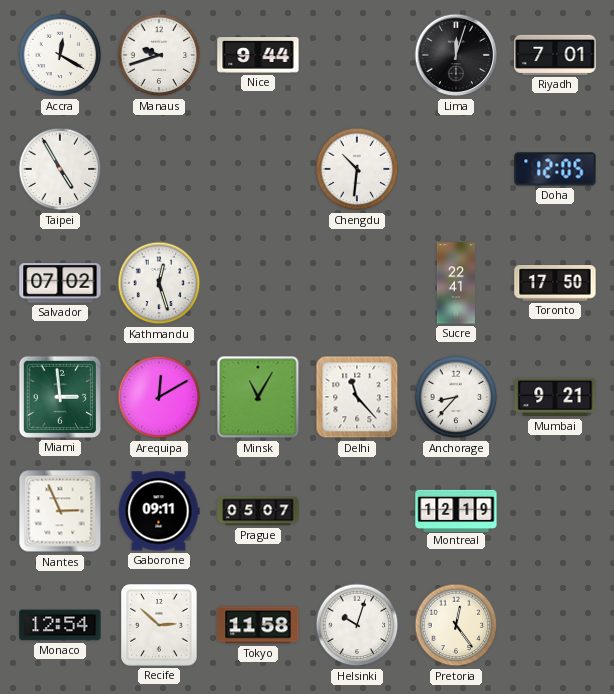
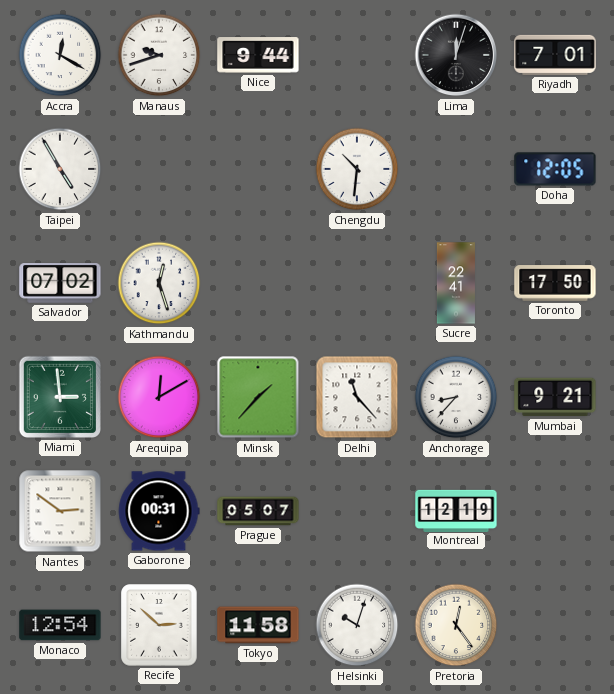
Minsk: 11:05 -> 1:37
Nantes: 2:56 -> 2:51
Gaborone: 09:11 -> 00:31
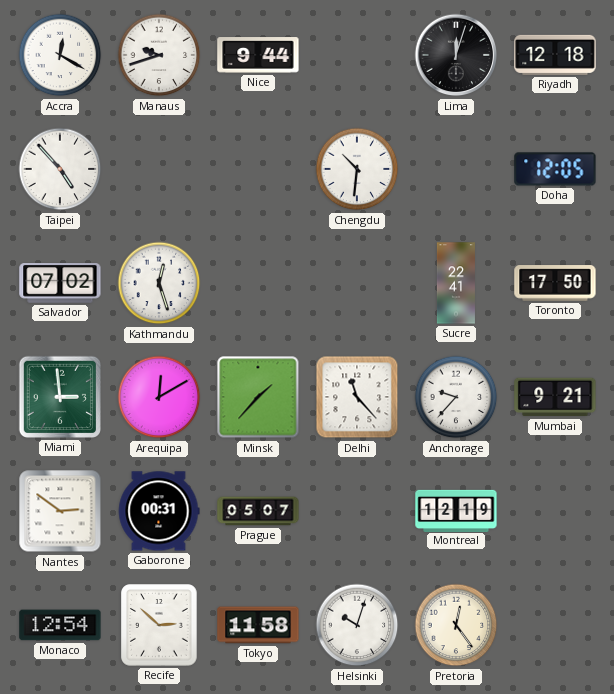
Riyadh: 7:01 -> 12:18
Taipei: 4:55 -> 4:53
Anchorage: 8:37 -> 9:37
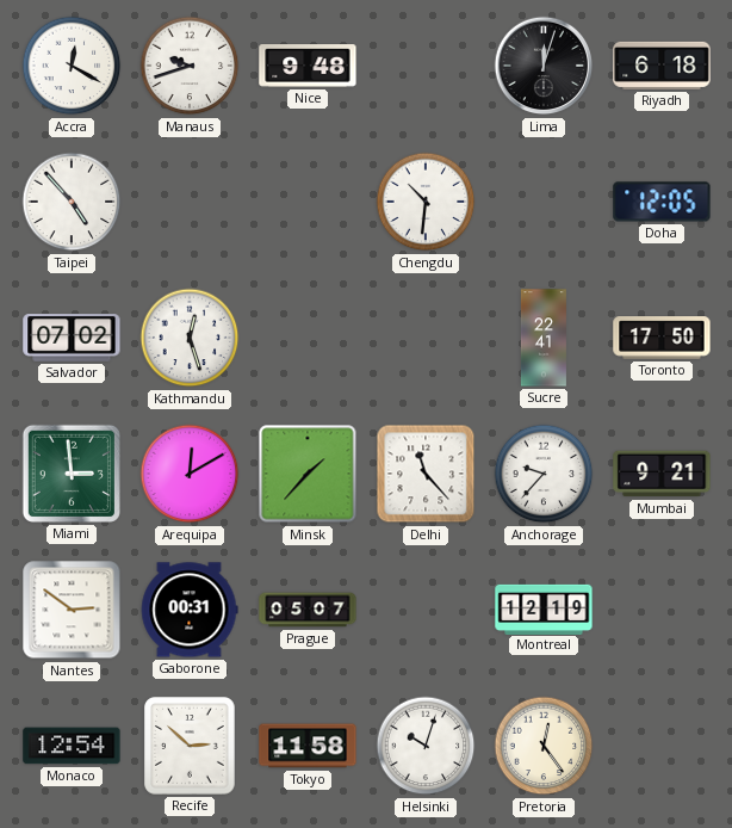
Nice: 9:44 -> 9:48
Riyadh: 12:18 -> 6:18
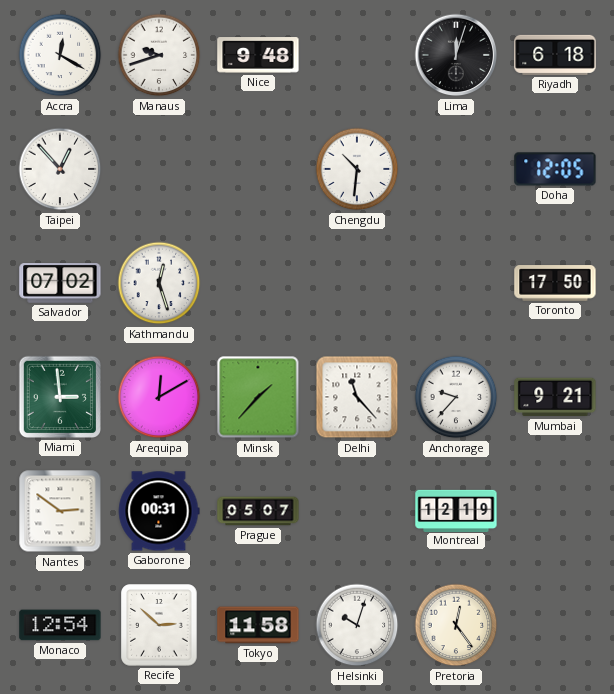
Taipei: 4:53 -> 12:53
Sucre: 22:41 -> none
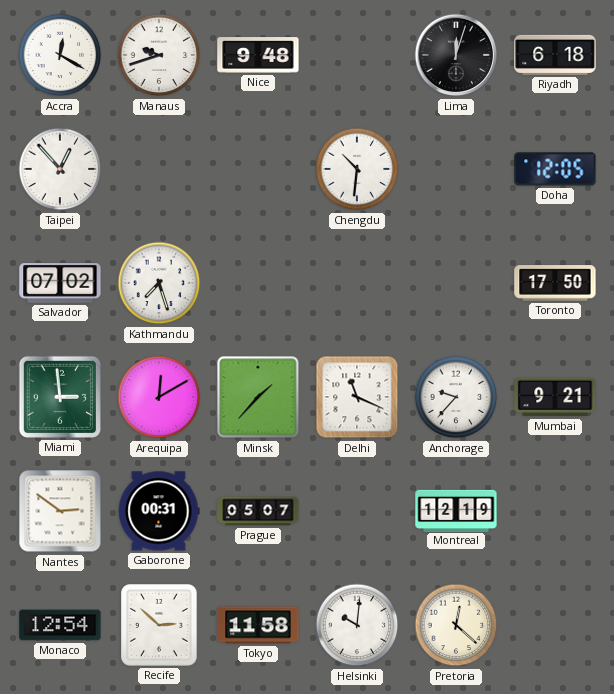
Kathmandu: 12:27 -> 7:27
Delhi: 11:23 -> 11:19
Helsinki: 10:03 -> 10:01
Pretoria: 12:24 -> 12:22
